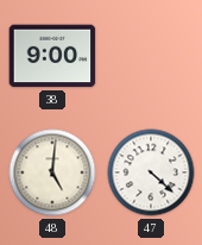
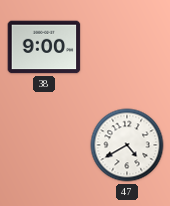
48: 5:01 -> none
47: 4:22 -> 4:40
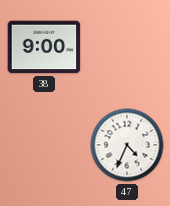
47: 4:40 -> 4:34
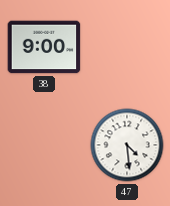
47: 4:34 -> 4:29
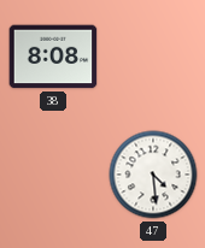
38: 9:00 -> 8:08
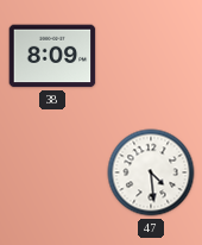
38: 8:08 -> 8:09
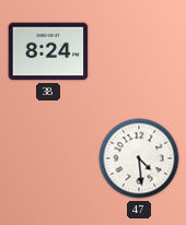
38: 8:09 -> 8:24
